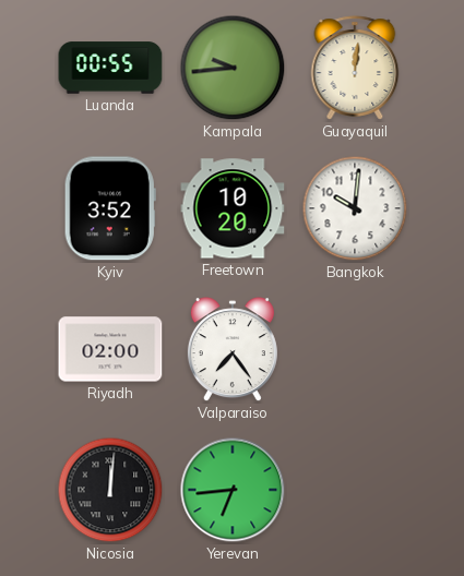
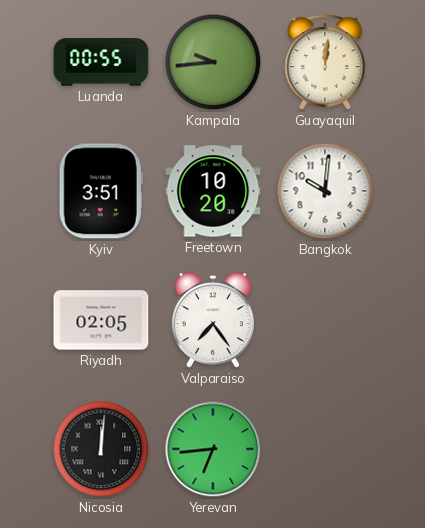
Kyiv: 3:52 -> 3:51
Riyadh: 02:00 -> 02:05
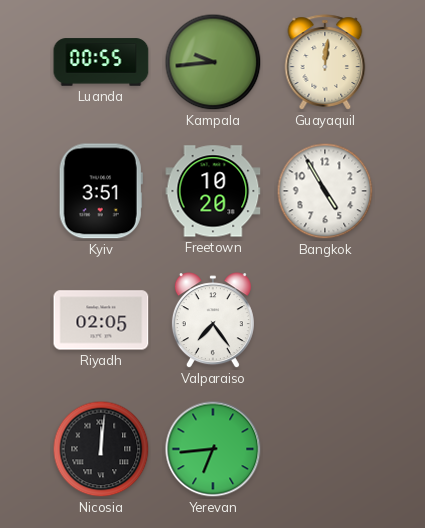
Bangkok: 10:01 -> 4:55
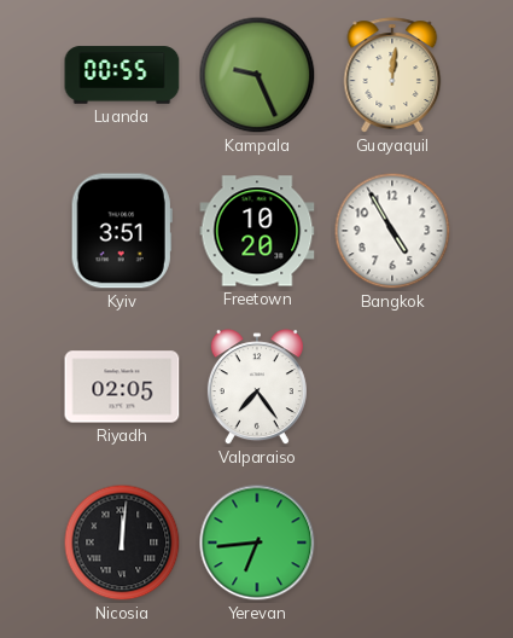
Kampala: 9:44 -> 9:26
